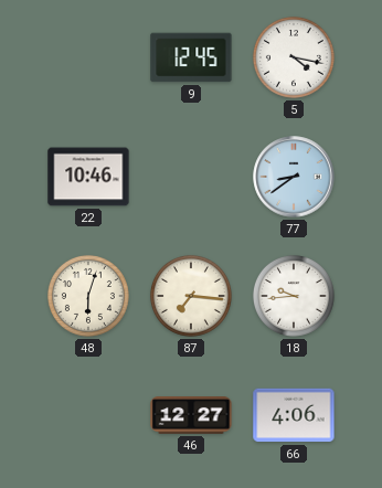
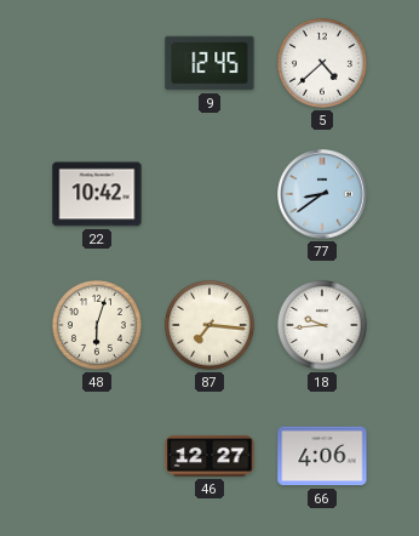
5: 4:17 -> 4:38
22: 10:46 -> 10:42
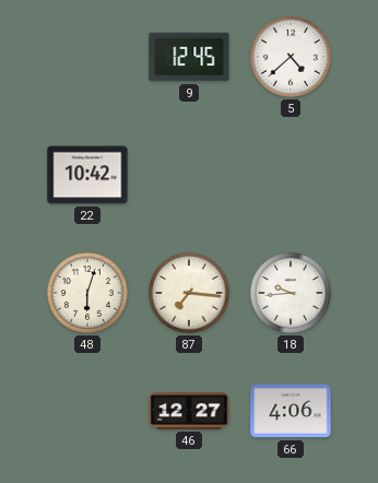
77: 8:39 -> none
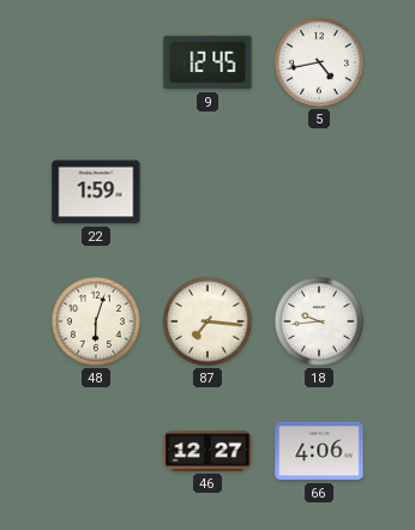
5: 4:38 -> 4:43
22: 10:42 -> 1:59
